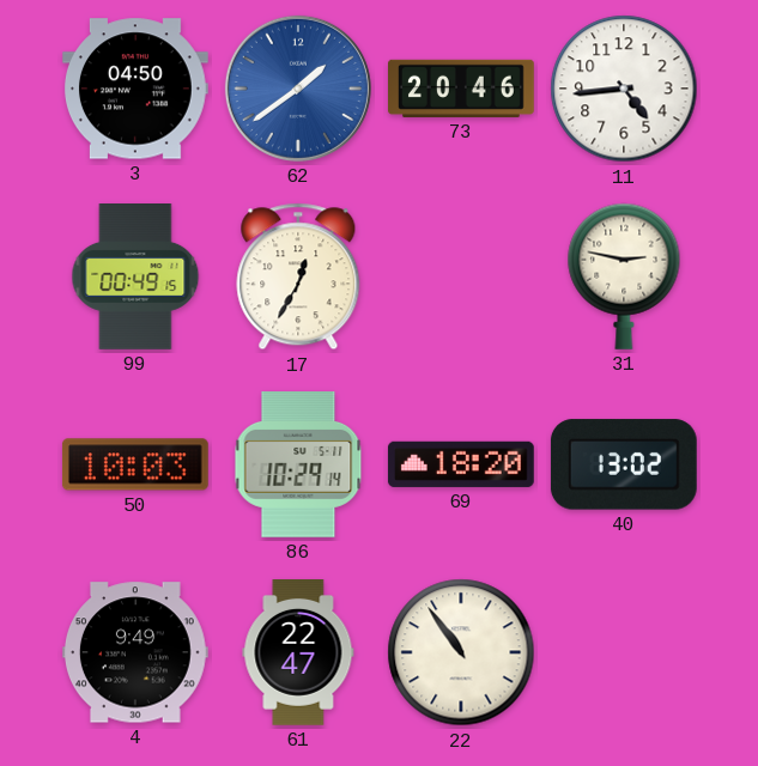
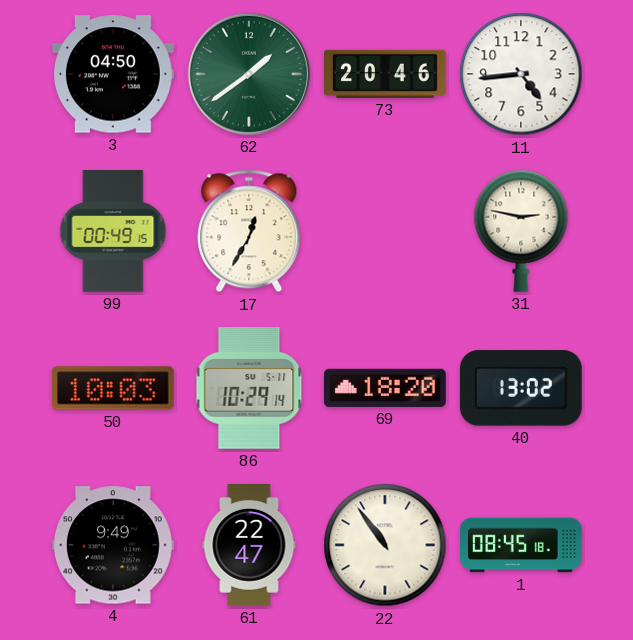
62 dial: blue -> green
1: none -> 08:45
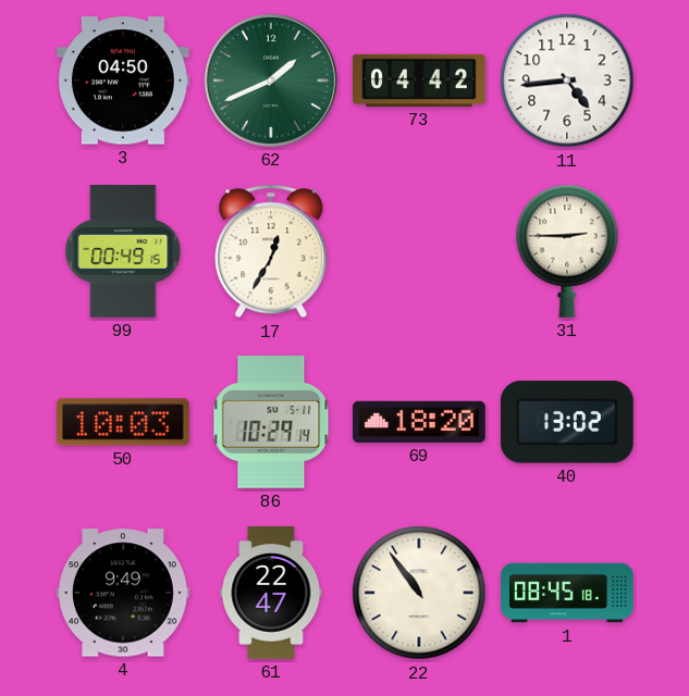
62: 1:39 -> 1:41
73: 20:46 -> 04:42
31: 2:47 -> 2:45
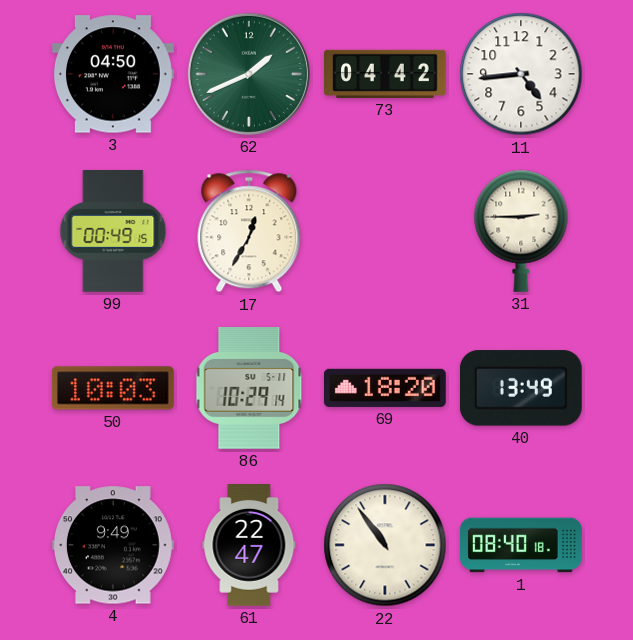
40: 13:02 -> 13:49
1: 08:45 -> 08:40
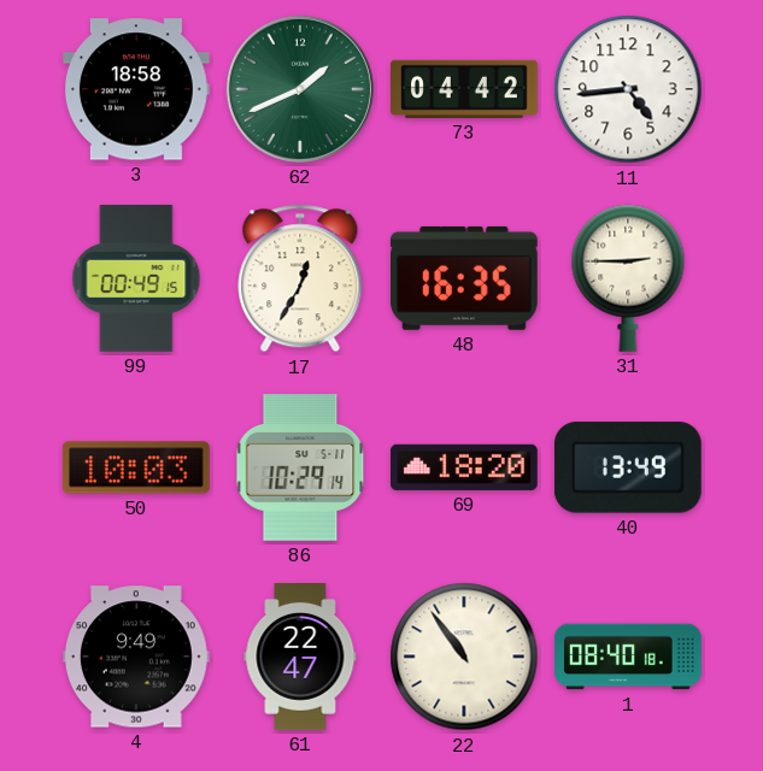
3: 04:50 -> 18:58
48: none -> 16:35
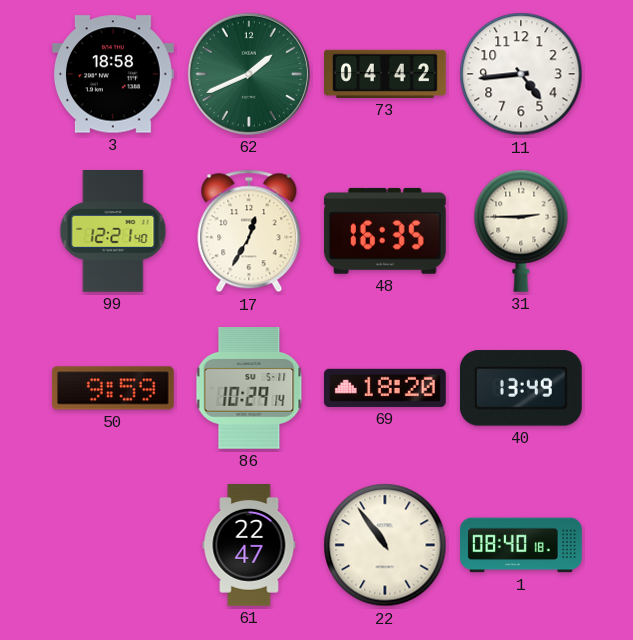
99: 00:49 -> 12:21
50: 10:03 -> 9:59
4: 9:49 -> none
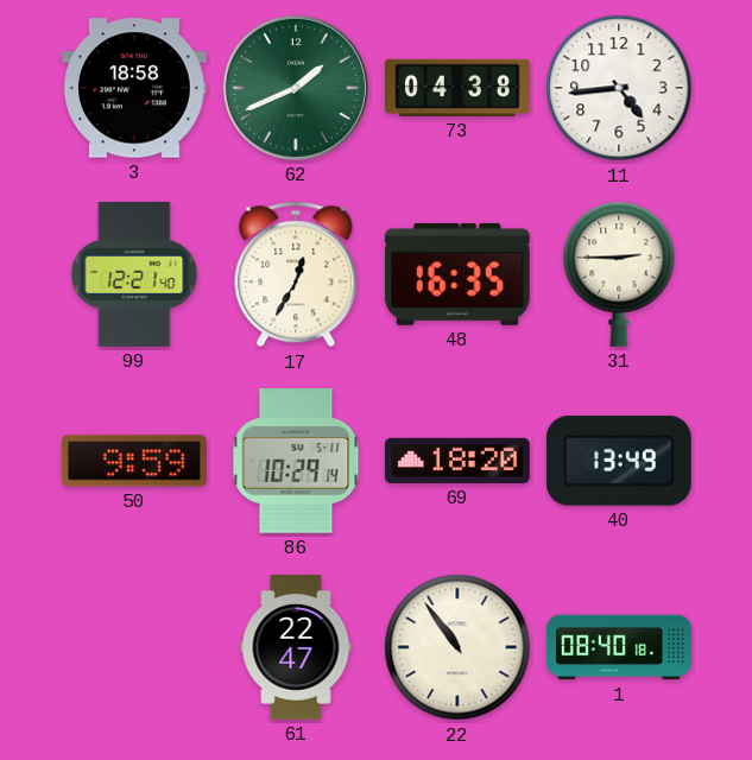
73: 04:42 -> 04:38
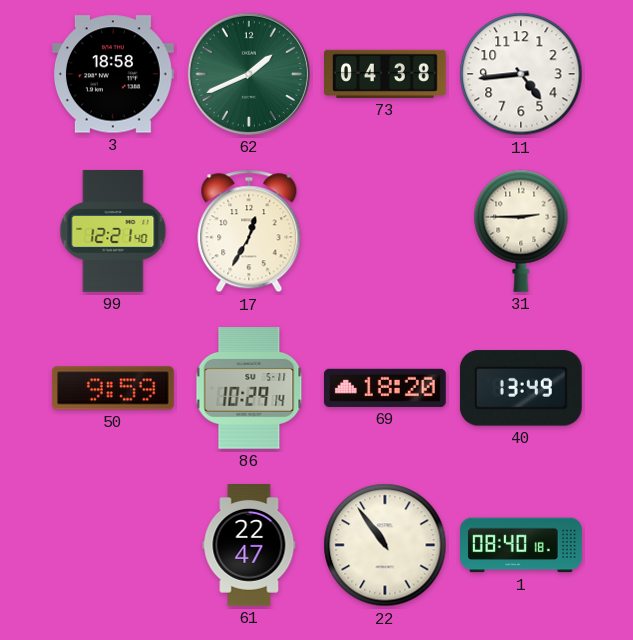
48: 16:35 -> none
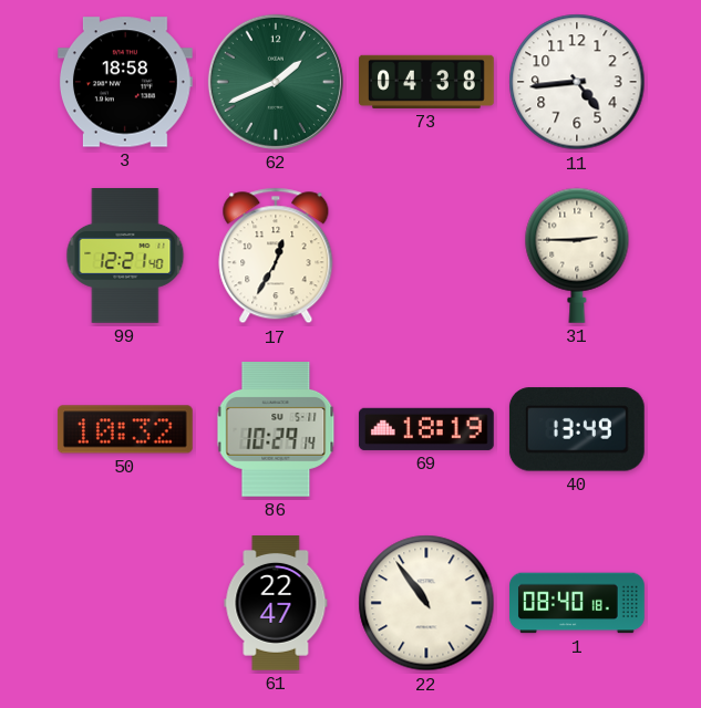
50: 9:59 -> 10:32
69: 18:20 -> 18:19
